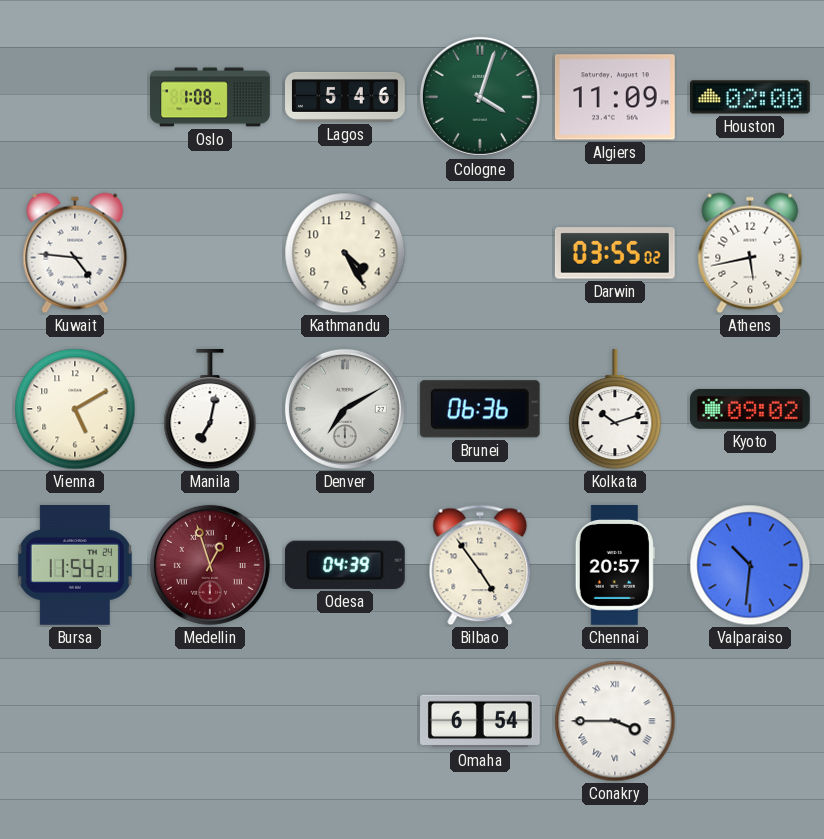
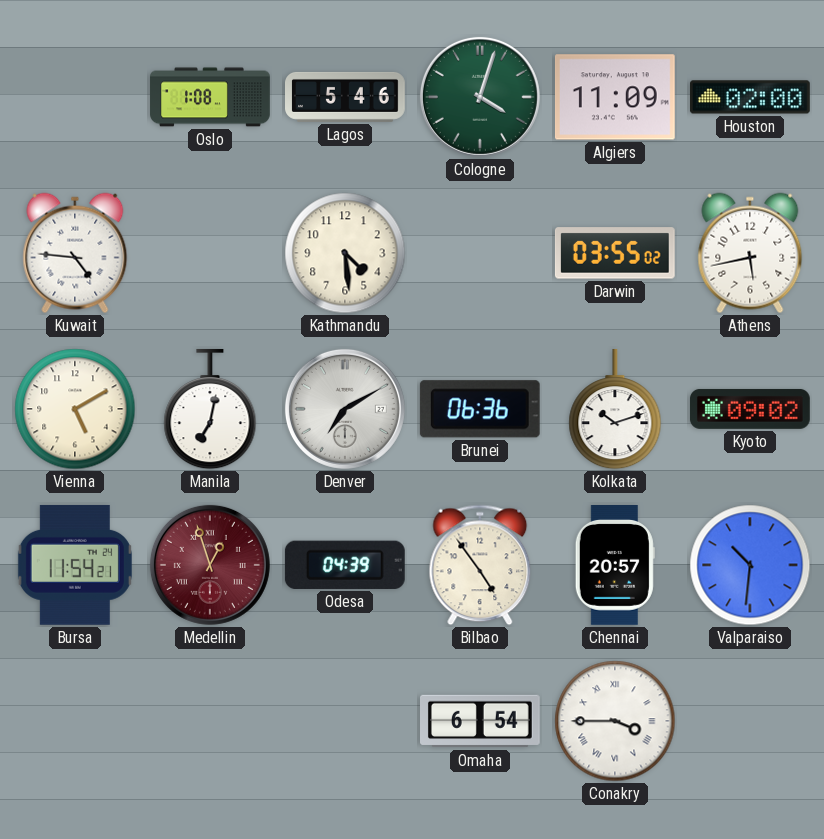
Kathmandu: 4:25 -> 4:29
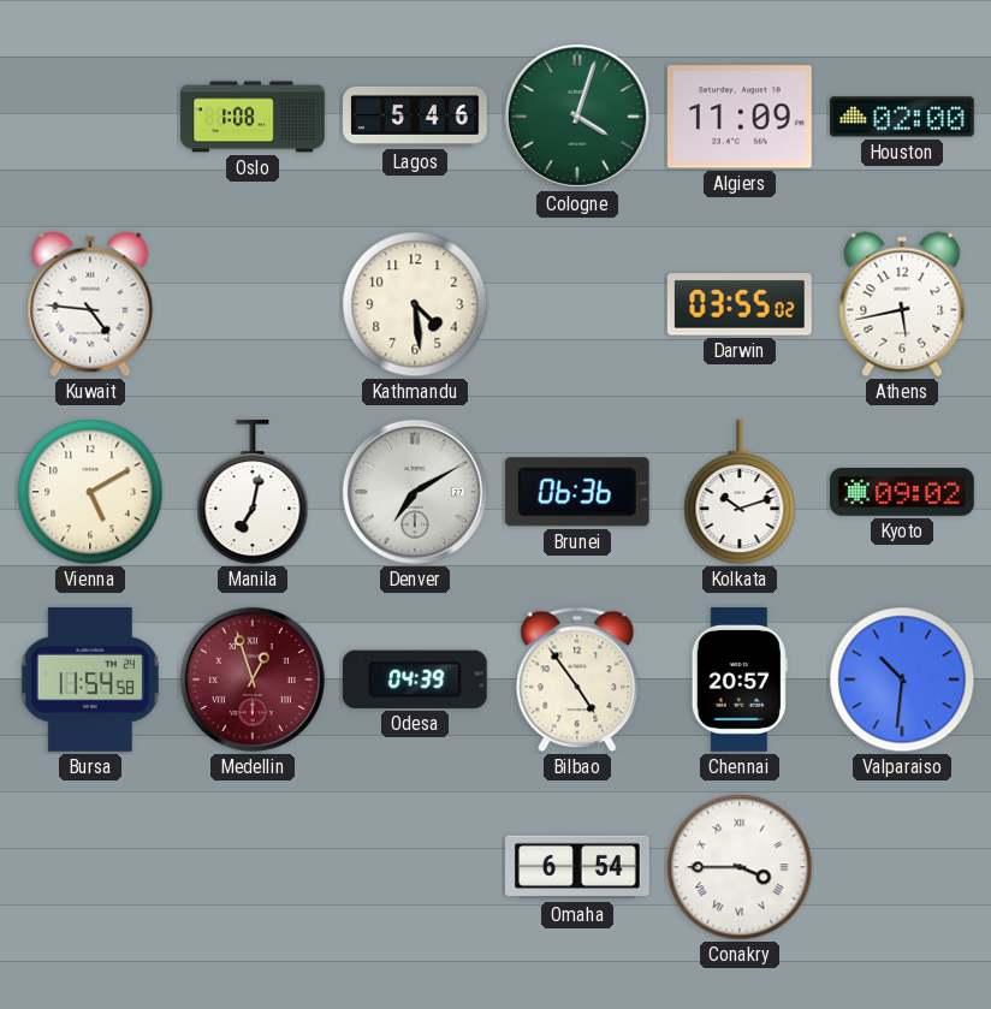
Bursa: 11:54:21 -> 11:54:58
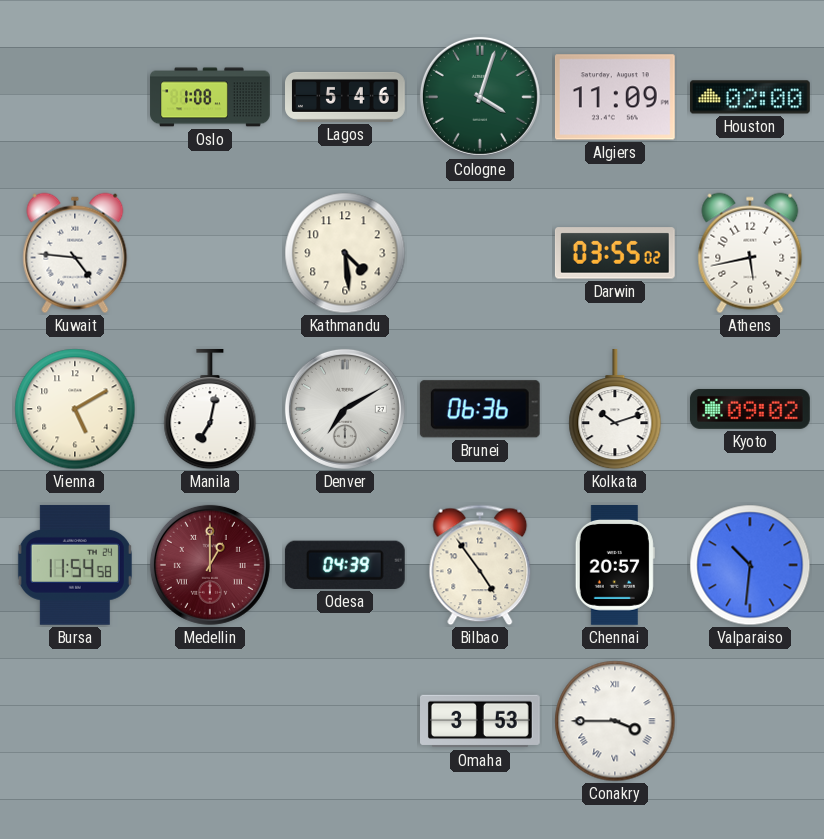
Medellin: 12:57 -> 1:00
Omaha: 6:54 -> 3:53
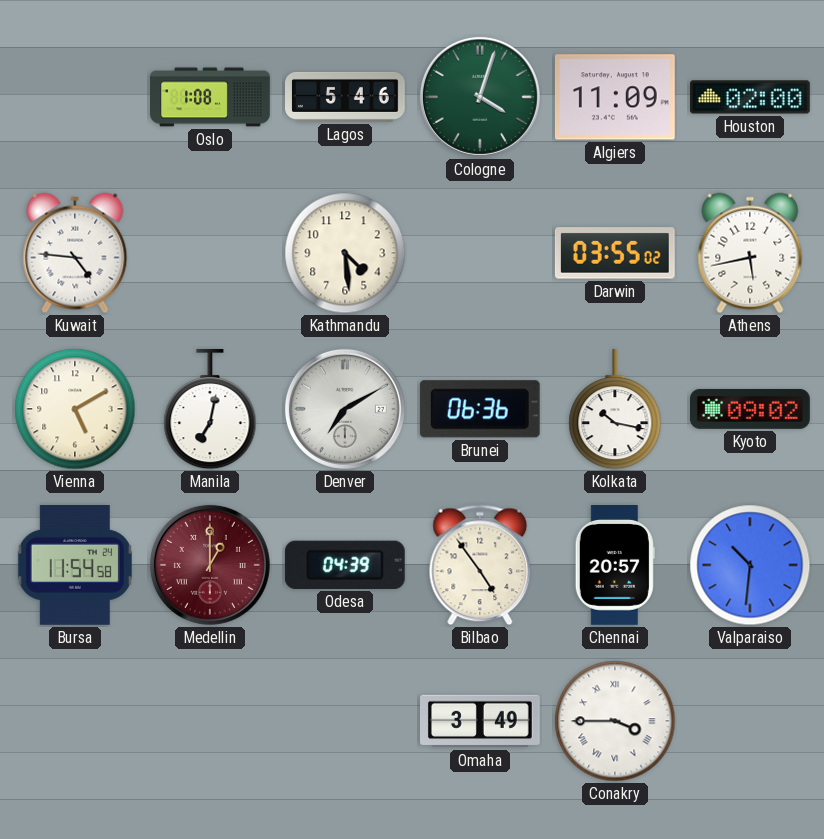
Kolkata: 10:12 -> 10:17
Omaha: 3:53 -> 3:49
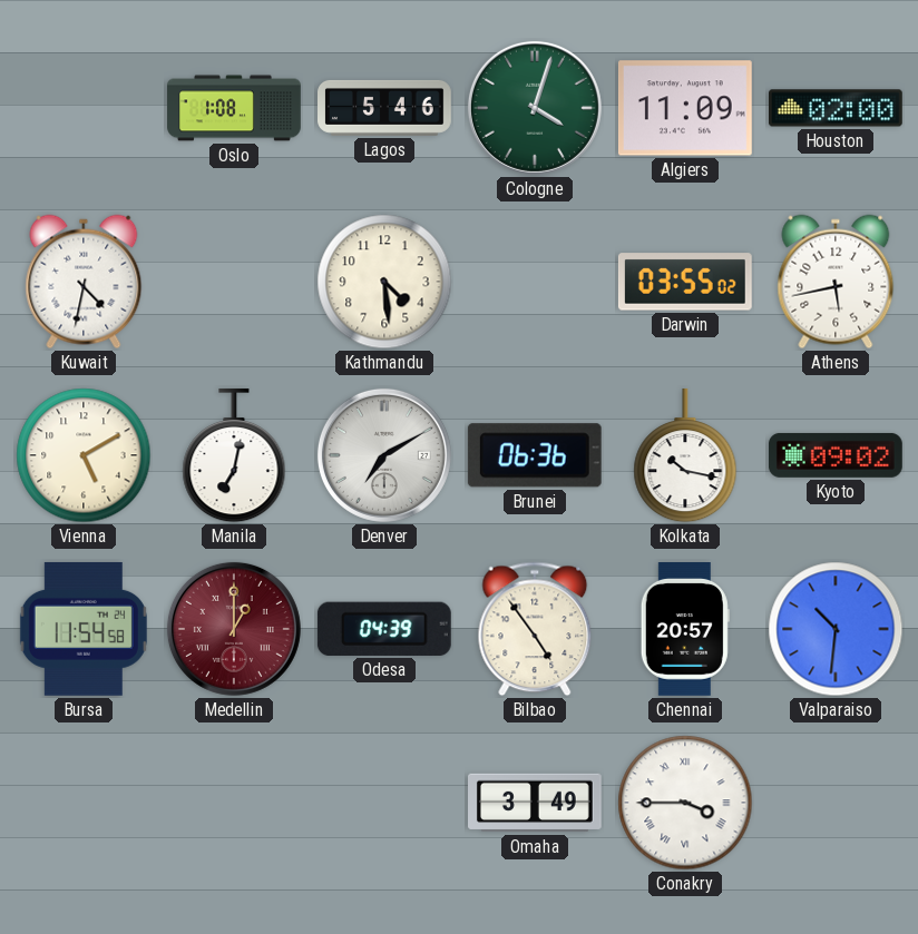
Kuwait: 4:46 -> 4:32
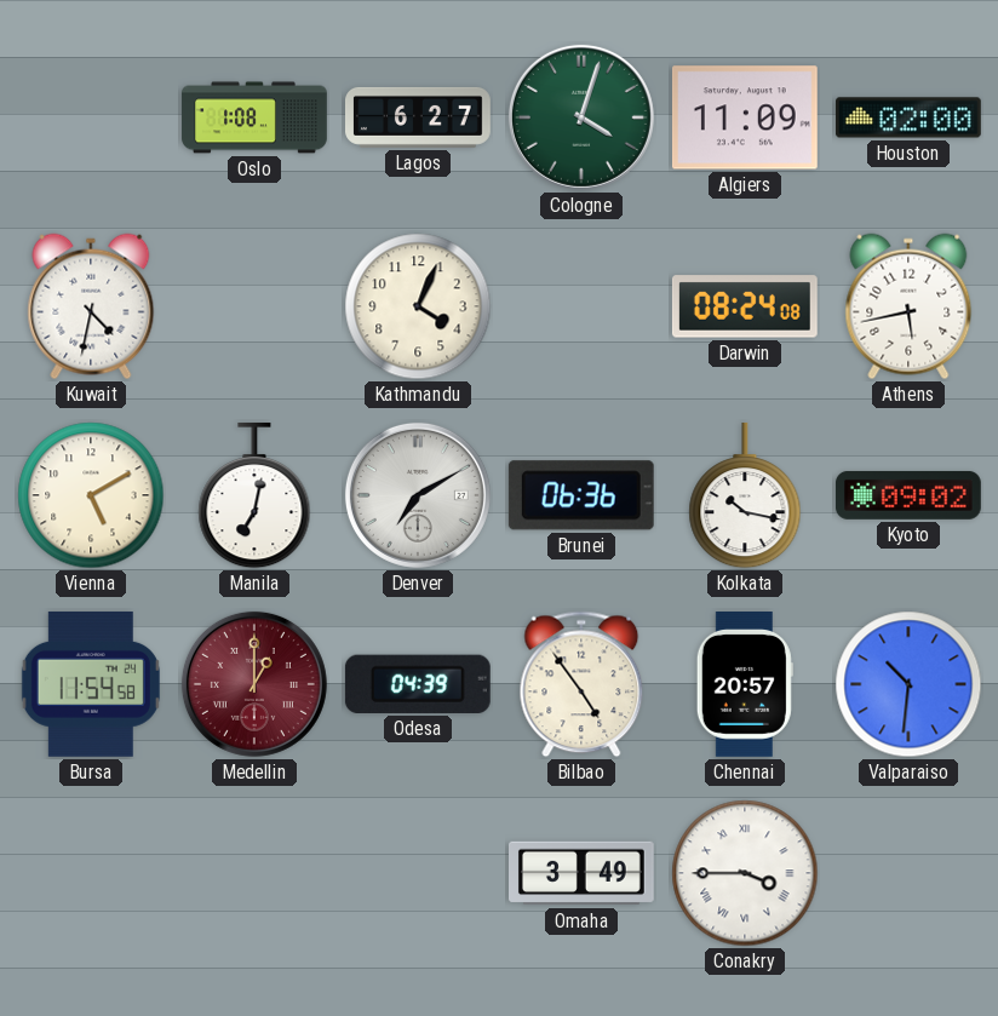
Lagos: 5:46 -> 6:27
Kathmandu: 4:29 -> 4:04
Darwin: 03:55 -> 08:24
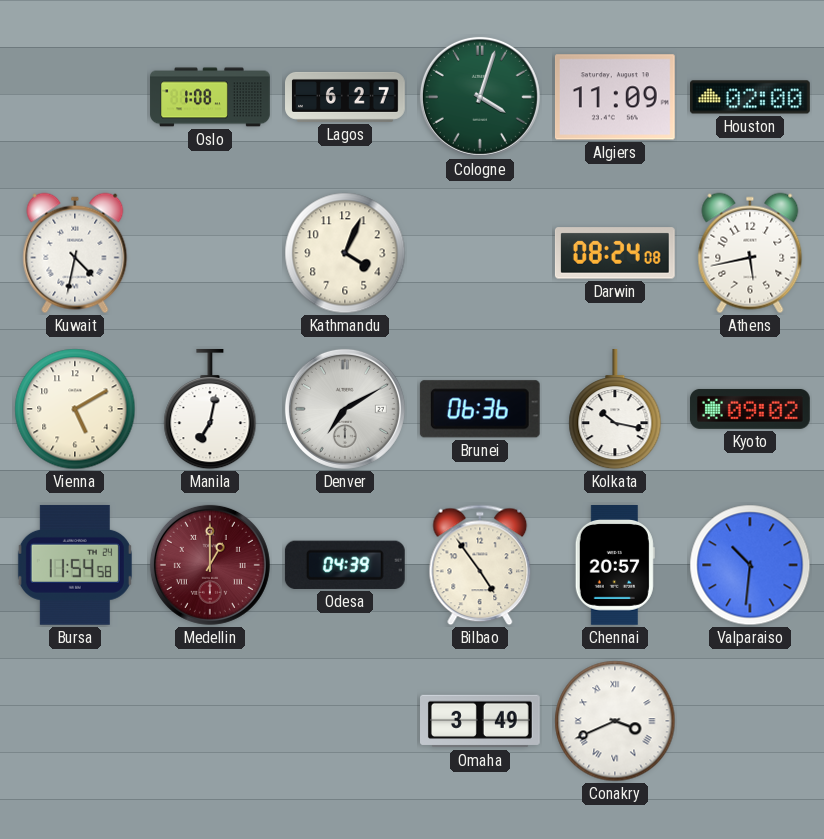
Conakry: 3:45 -> 3:41
